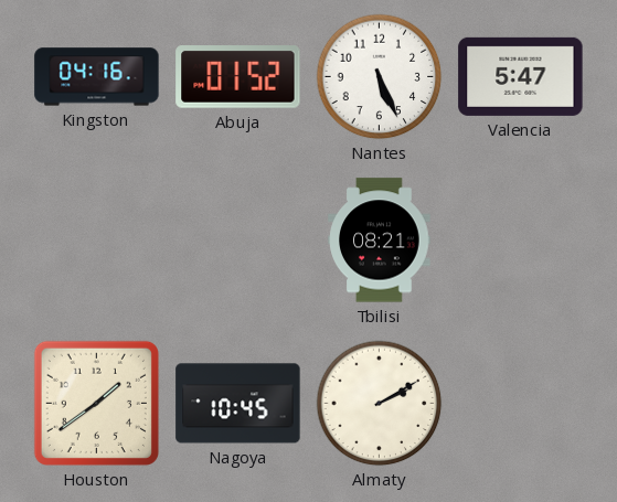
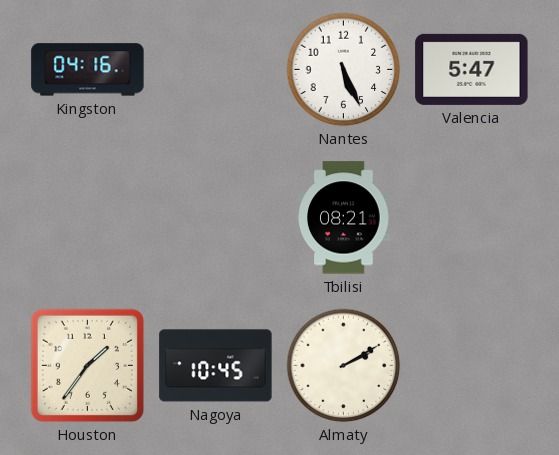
Abuja: 01:52 -> none
Houston: 1:39 -> 1:36
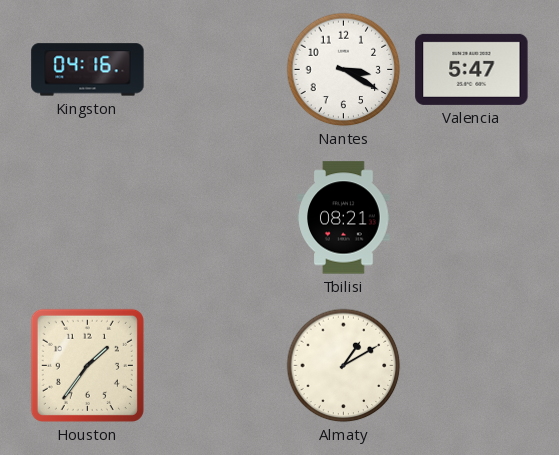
Nantes: 5:26 -> 3:20
Nagoya: 10:45 -> none
Almaty: 2:10 -> 1:10
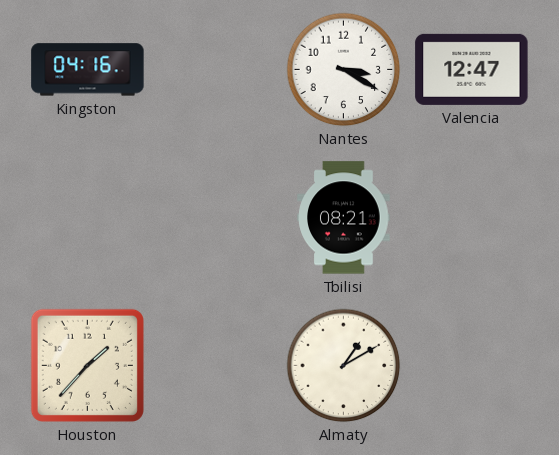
Valencia: 5:47 -> 12:47
Houston: 1:36 -> 1:37
